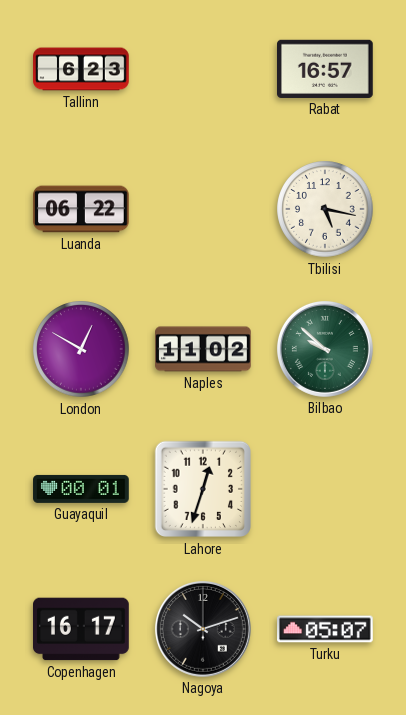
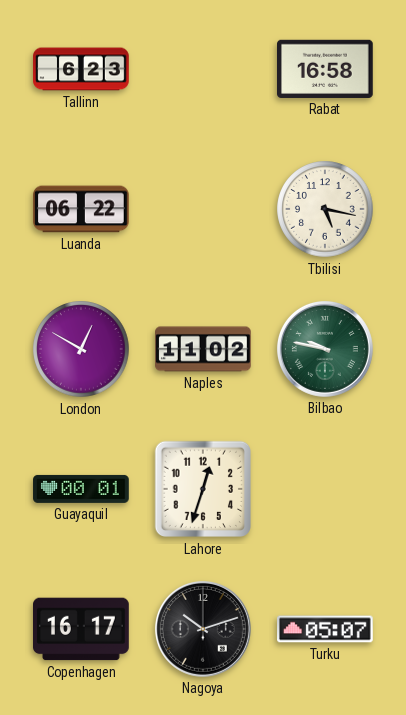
Rabat: 16:57 -> 16:58
Bilbao: 9:52 -> 9:47
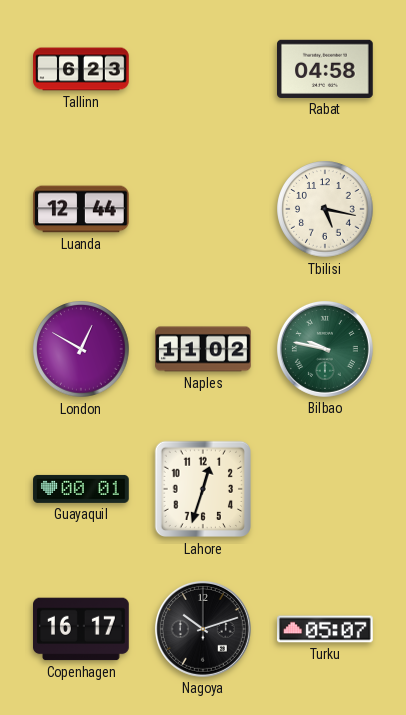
Rabat: 16:58 -> 04:58
Luanda: 06:22 -> 12:44
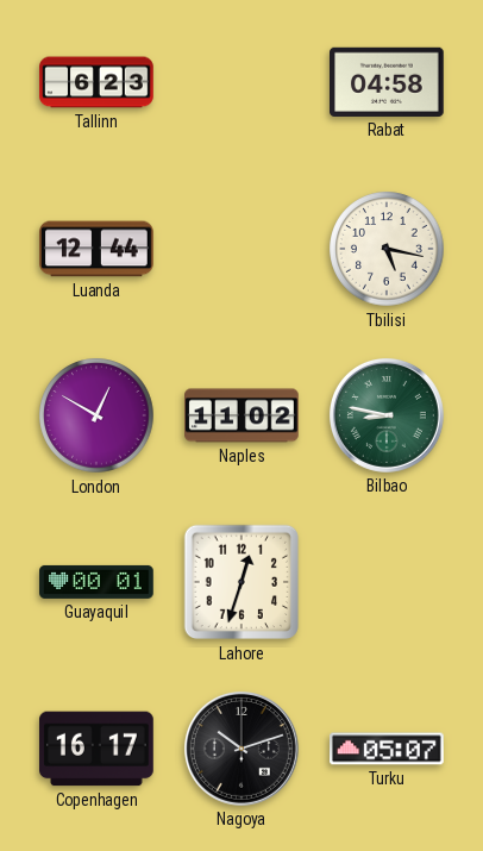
Bilbao: 9:47 -> 8:47
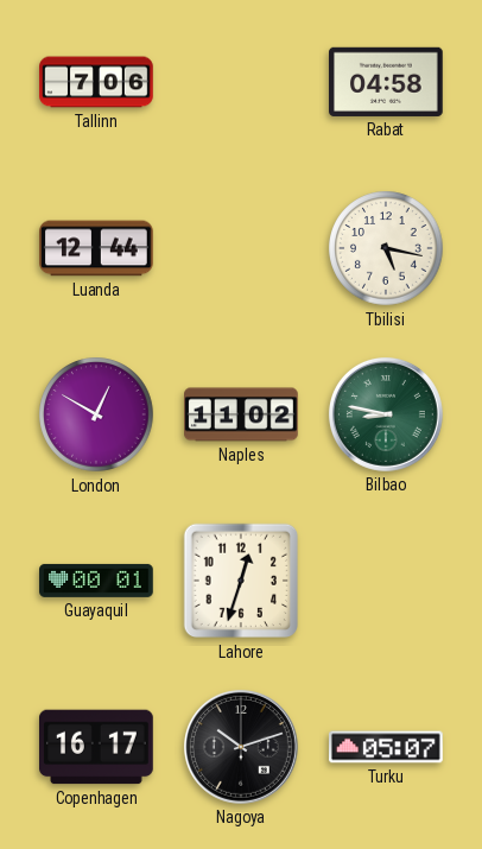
Tallinn: 6:23 -> 7:06
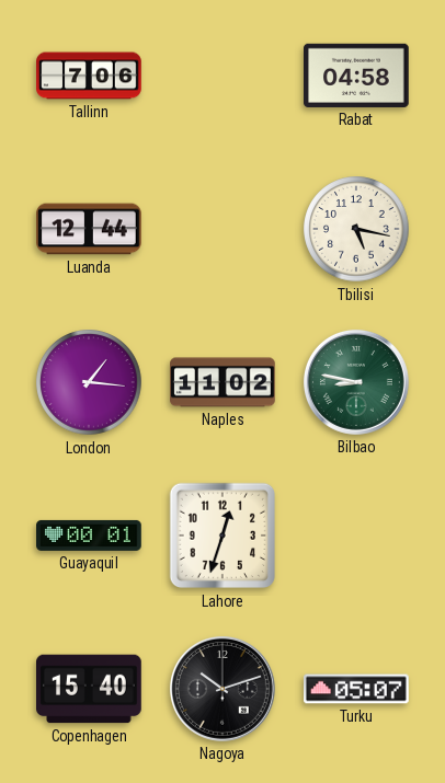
London: 12:50 -> 1:16
Copenhagen: 16:17 -> 15:40
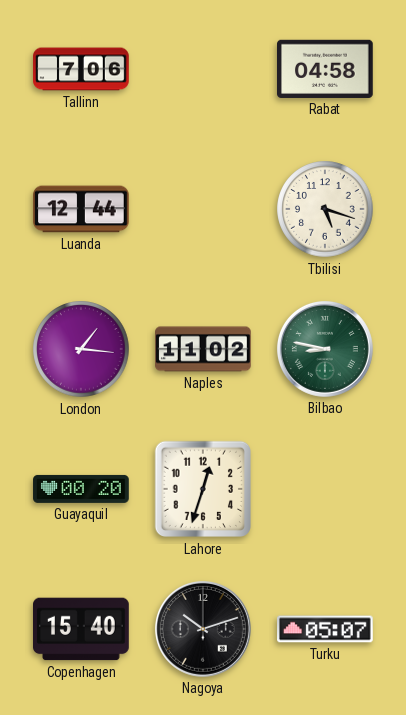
Tbilisi: 5:17 -> 5:18
Guayaquil: 00:01 -> 00:20
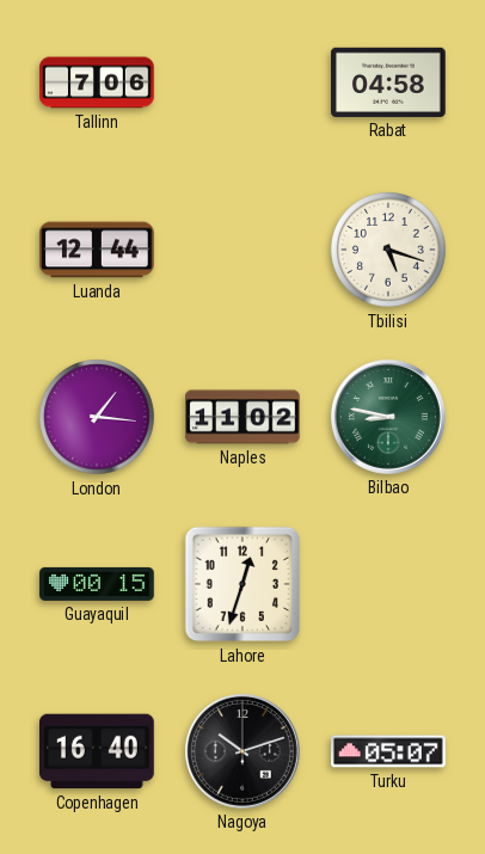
Guayaquil: 00:20 -> 00:15
Copenhagen: 15:40 -> 16:40
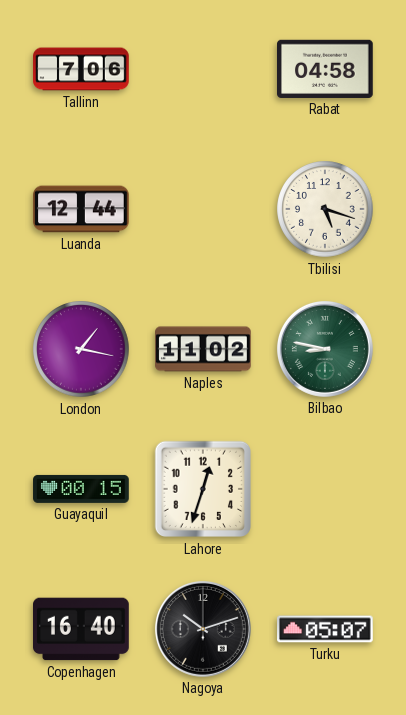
London: 1:16 -> 1:17
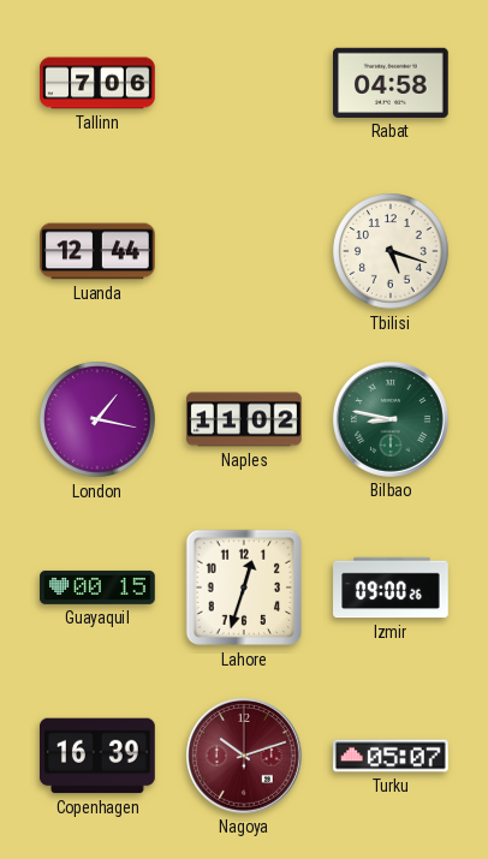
Izmir: none -> 09:00
Copenhagen: 16:40 -> 16:39
Nagoya dial: black -> burgundy
